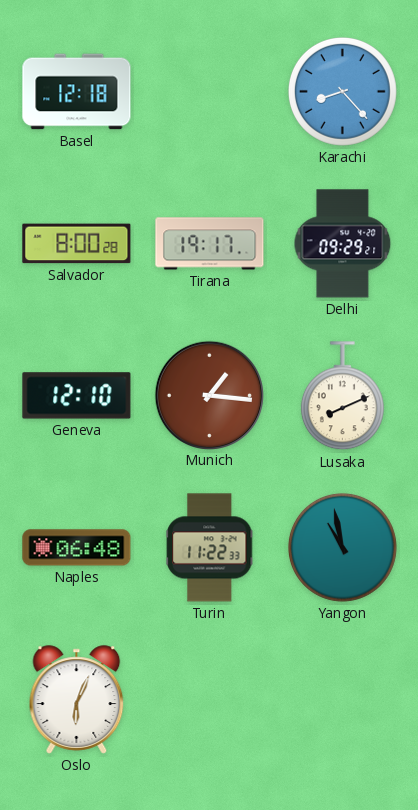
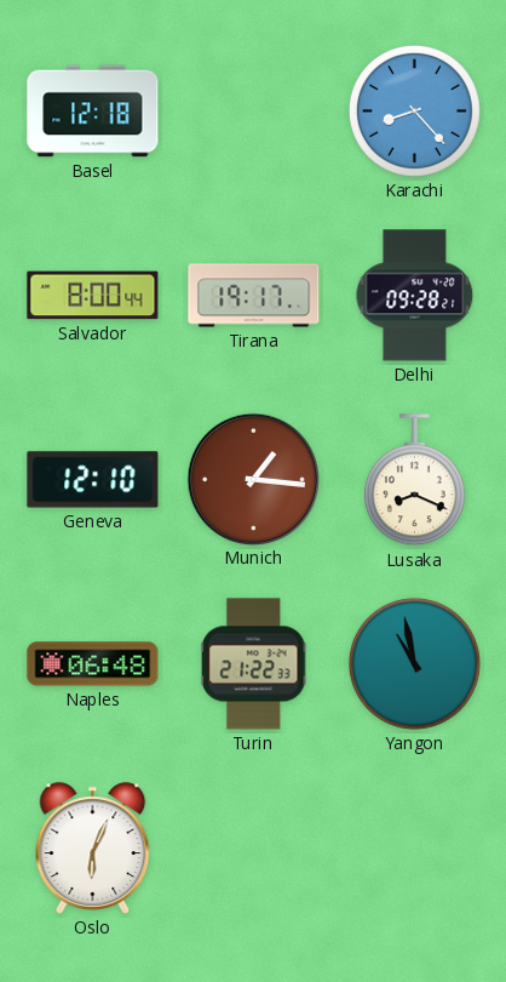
Salvador: 8:00:28 -> 8:00:44
Delhi: 09:29 -> 09:28
Lusaka: 8:11 -> 8:19
Turin: 11:22 -> 21:22
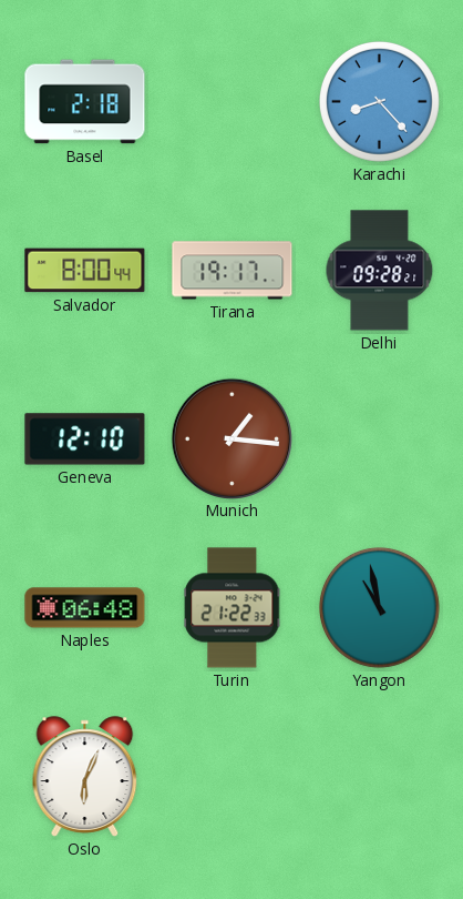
Basel: 12:18 -> 2:18
Lusaka: 8:19 -> none
